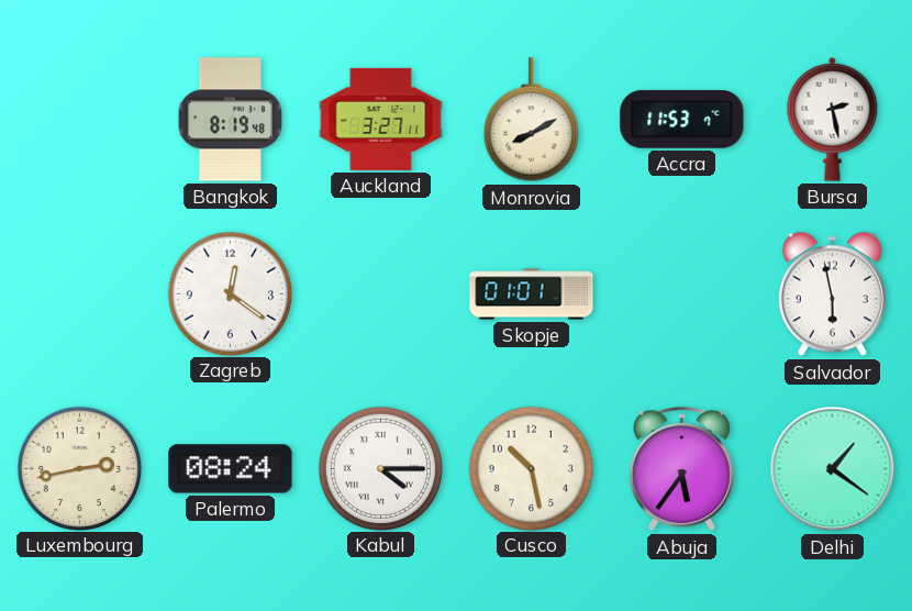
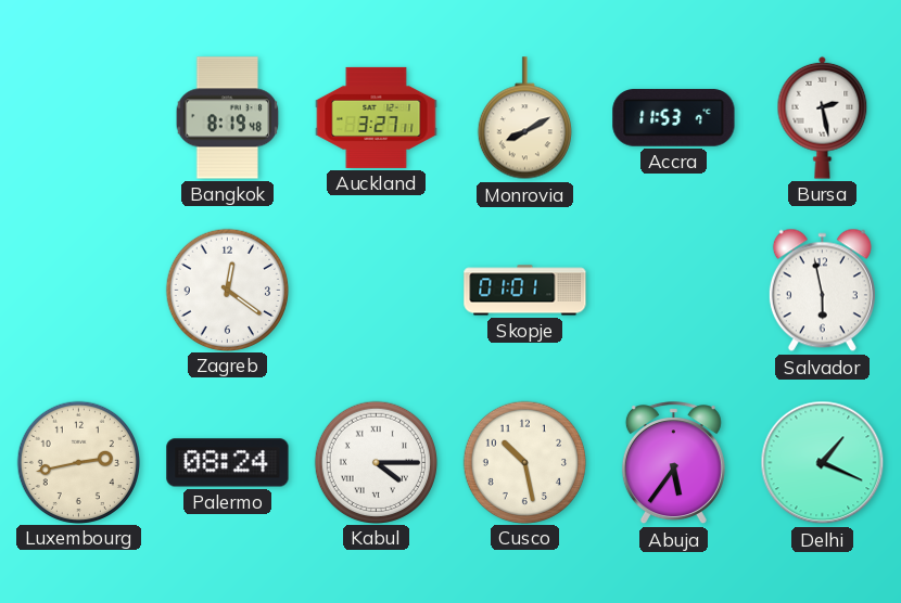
Delhi: 1:21 -> 1:19
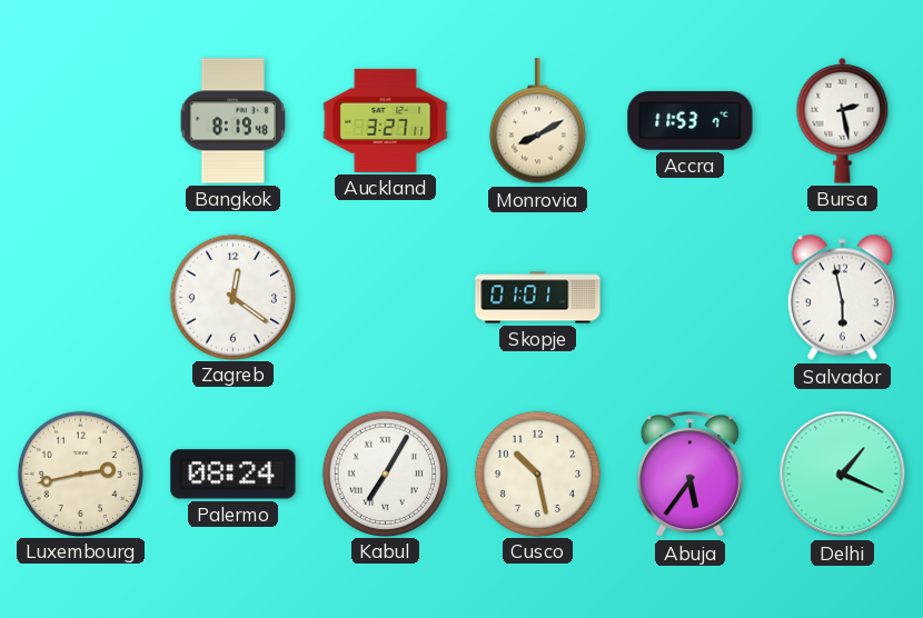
Kabul: 4:15 -> 7:05
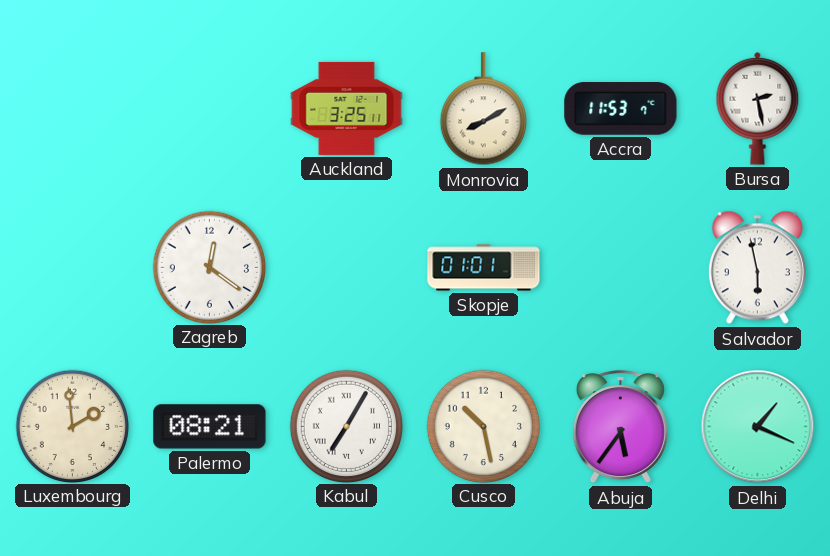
Bangkok: 8:19 -> none
Auckland: 3:27 -> 3:25
Luxembourg: 2:43 -> 1:59
Palermo: 08:24 -> 08:21
